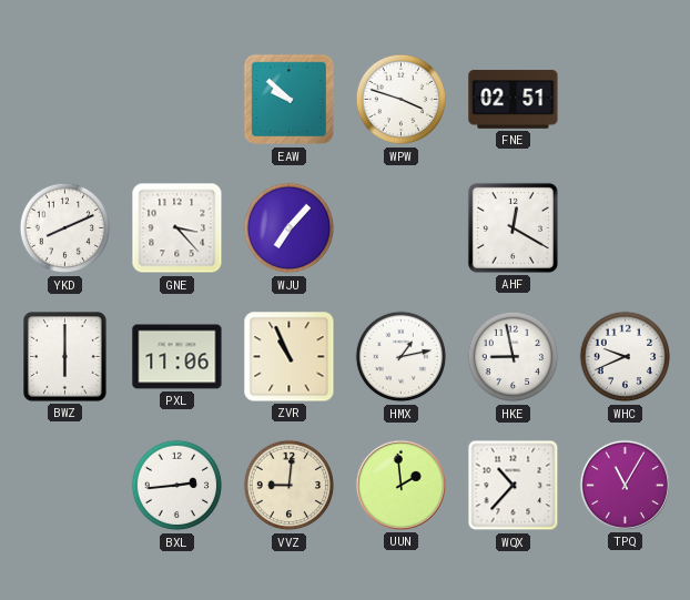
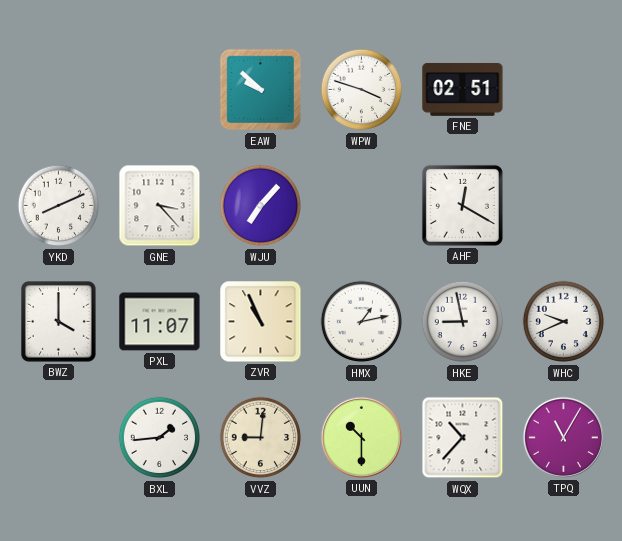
BWZ: 6:00 -> 4:00
PXL: 11:06 -> 11:07
BXL: 2:44 -> 1:44
UUN: 1:59 -> 10:30
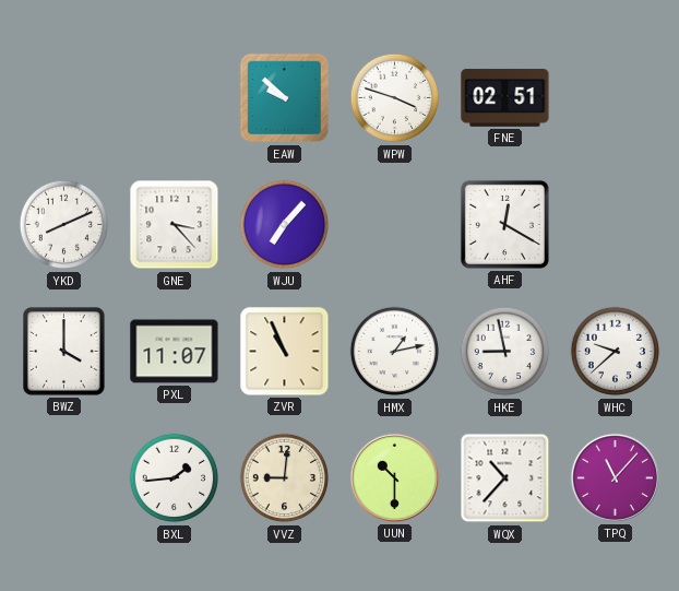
WHC: 9:41 -> 9:38
TPQ: 11:05 -> 11:07
